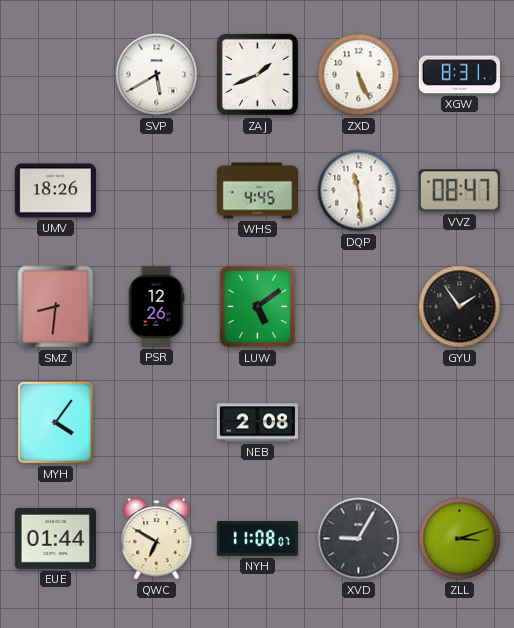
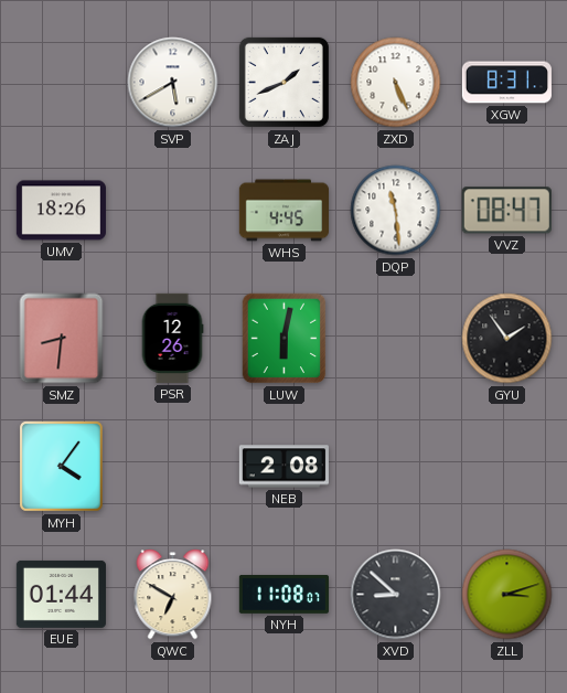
LUW: 5:09 -> 6:02
XVD: 9:05 -> 8:52
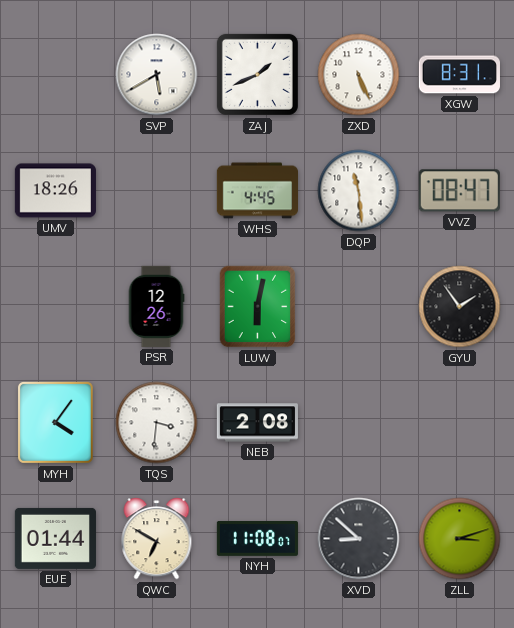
SMZ: 8:31 -> none
TQS: none -> 3:31
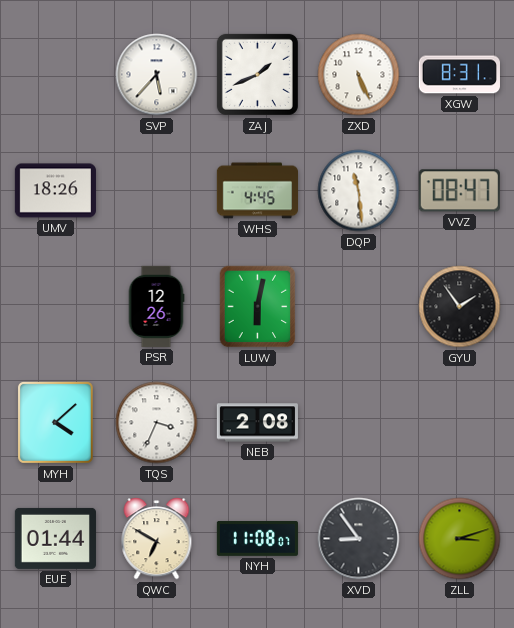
SVP: 5:40 -> 5:37
MYH: 4:06 -> 4:08
TQS: 3:31 -> 3:34
XVD: 8:52 -> 8:54
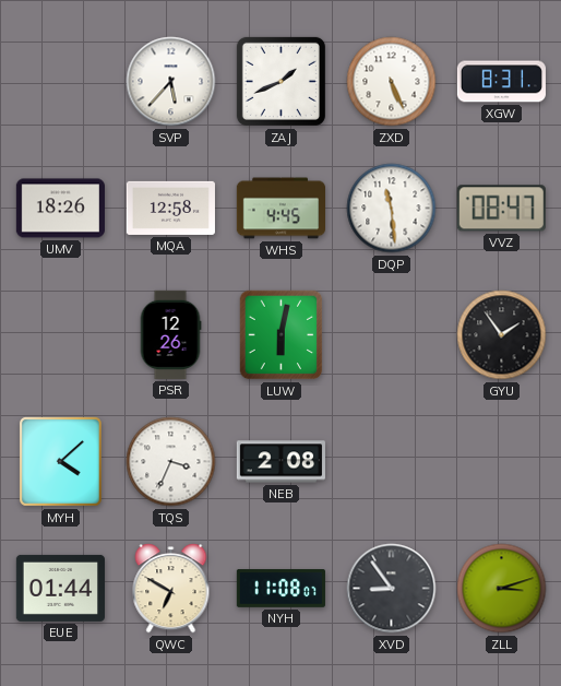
MQA: none -> 12:58
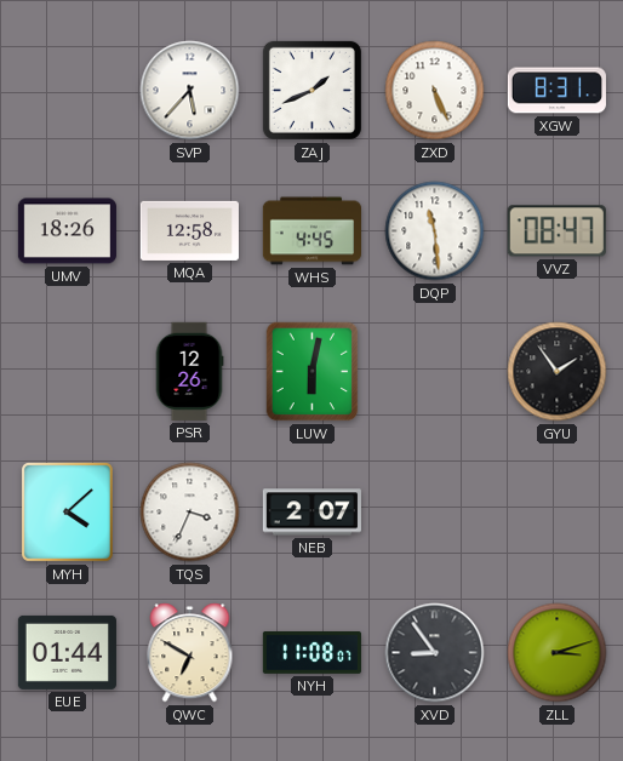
NEB: 2:08 -> 2:07
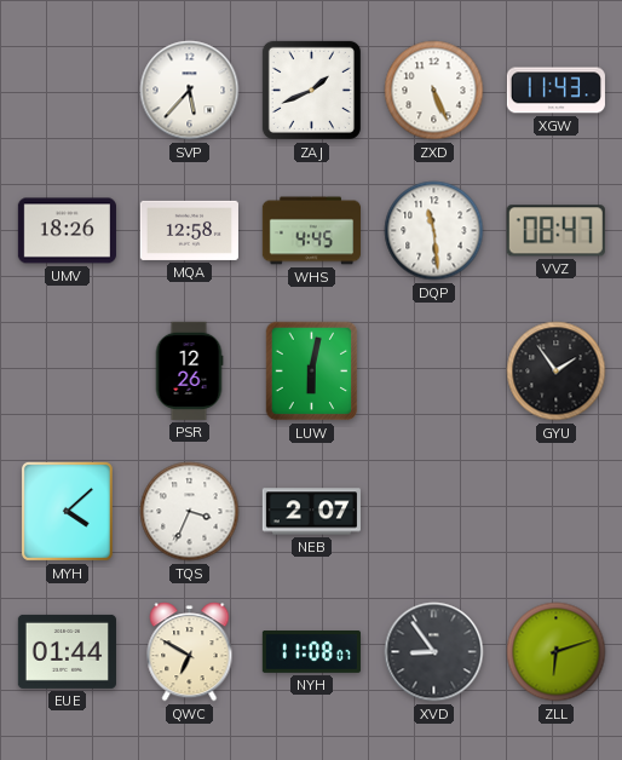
XGW: 8:31 -> 11:43
ZLL: 3:12 -> 6:12
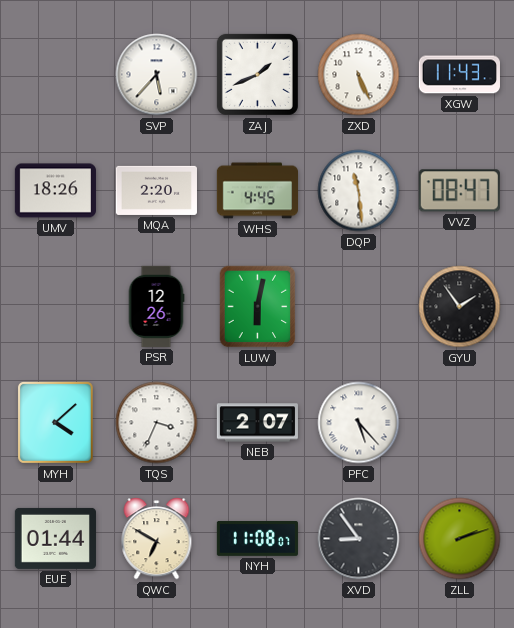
MQA: 12:58 -> 2:20
PFC: none -> 5:23
ZLL: 6:12 -> 2:12
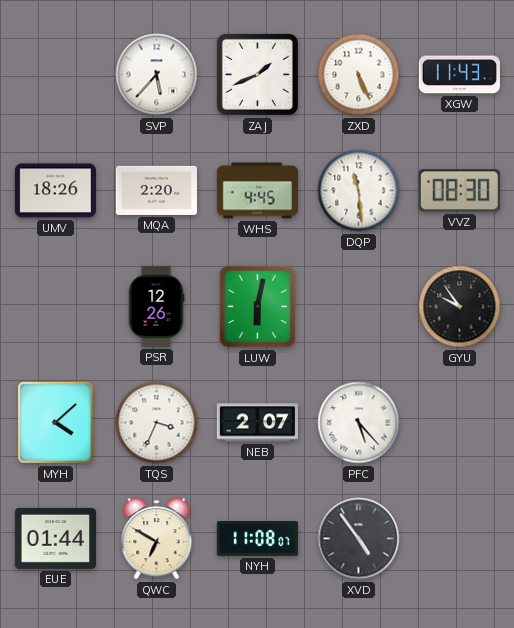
VVZ: 08:47 -> 08:30
GYU: 1:54 -> 9:54
XVD: 8:54 -> 4:54
ZLL: 2:12 -> none
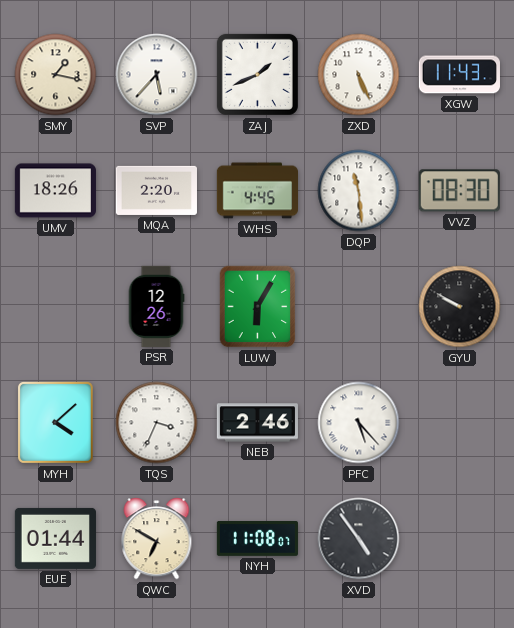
SMY: none -> 1:17
LUW: 6:02 -> 6:05
GYU: 9:54 -> 9:50
NEB: 2:07 -> 2:46
